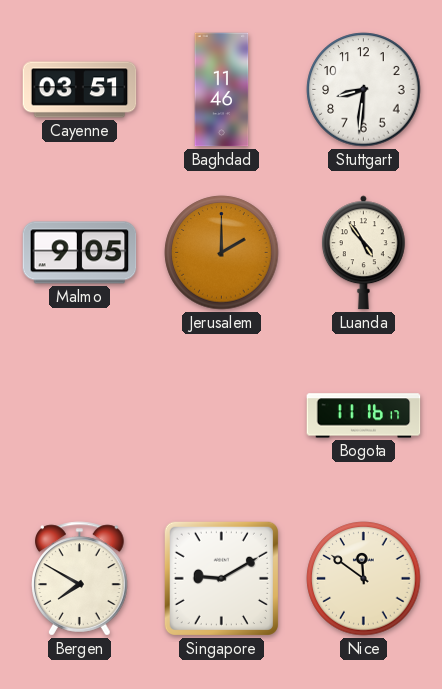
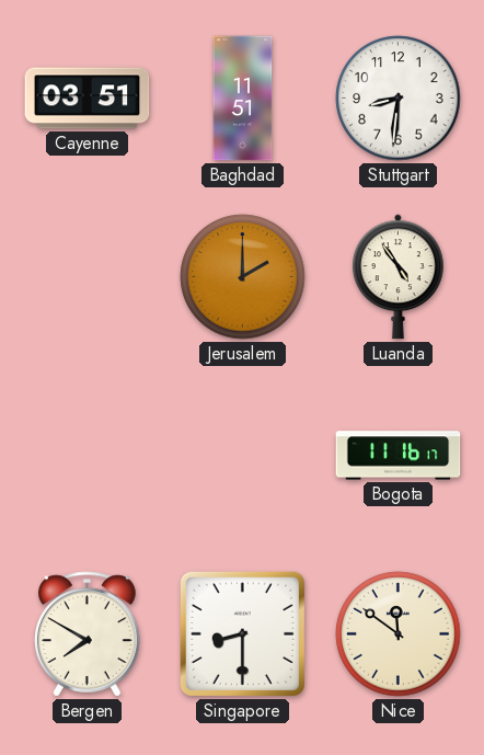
Baghdad: 11:46 -> 11:51
Malmo: 9:05 -> none
Singapore: 9:10 -> 8:30
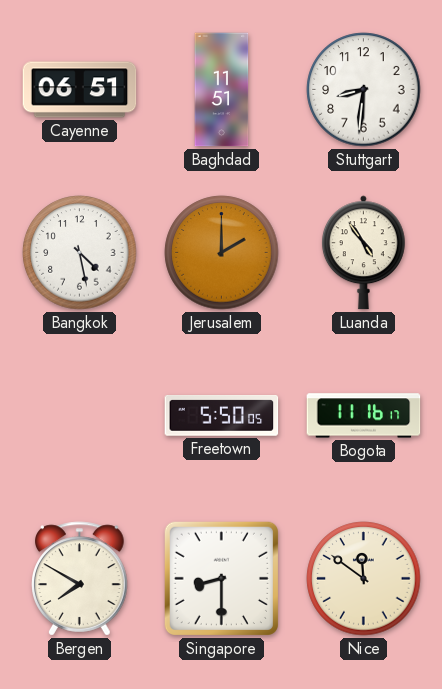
Cayenne: 03:51 -> 06:51
Bangkok: none -> 4:28
Freetown: none -> 5:50
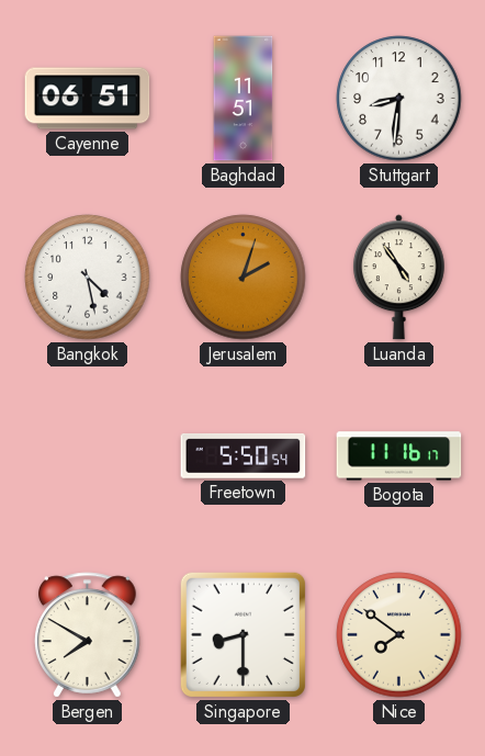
Jerusalem: 2:00 -> 2:03
Freetown: 5:50:05 -> 5:50:54
Nice: 11:51 -> 7:51
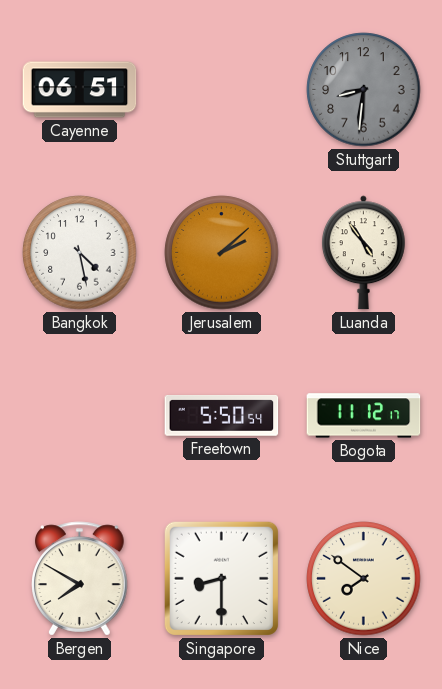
Baghdad: 11:51 -> none
Stuttgart dial: white -> grey
Jerusalem: 2:03 -> 2:08
Bogota: 11:16 -> 11:12
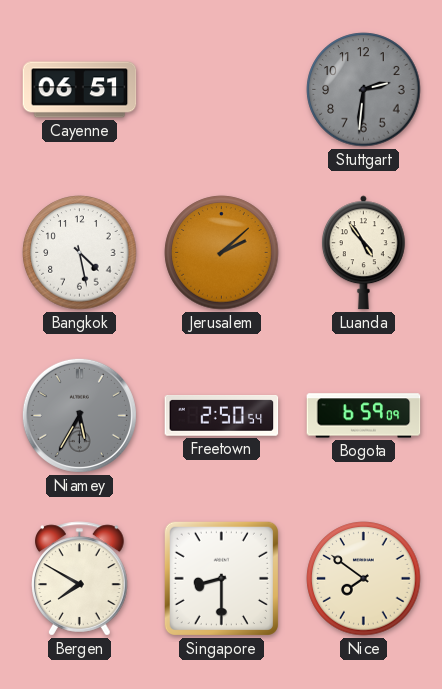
Stuttgart: 8:31 -> 2:31
Niamey: none -> 5:35
Freetown: 5:50 -> 2:50
Bogota: 11:12 -> 6:59
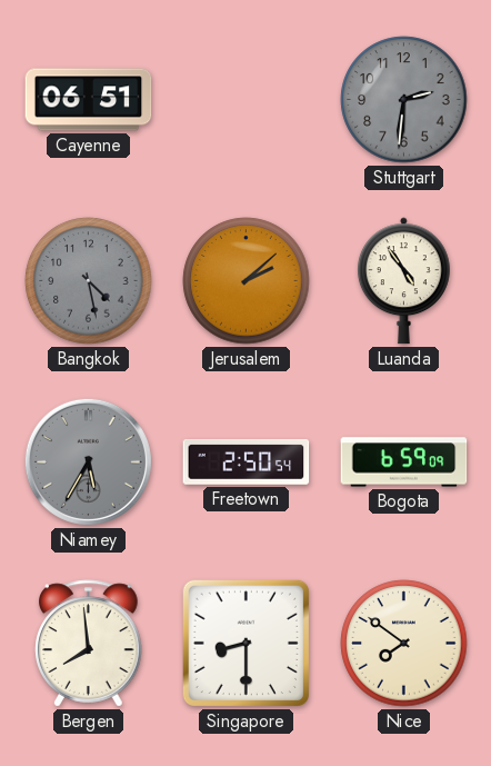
Bangkok dial: white -> grey
Bergen: 7:50 -> 7:59
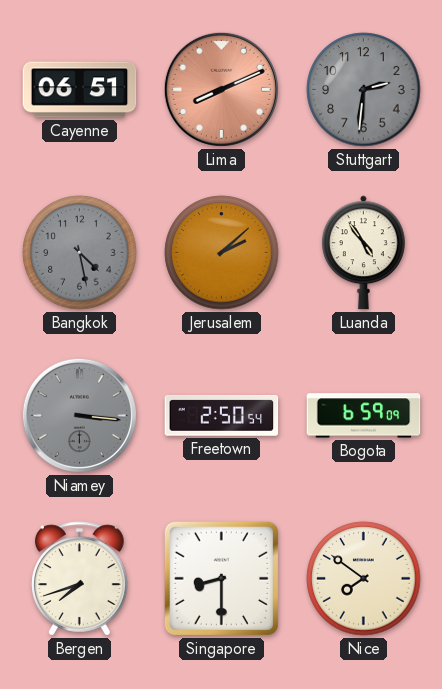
Lima: none -> 8:11
Niamey: 5:35 -> 3:16
Bergen: 7:59 -> 7:42
